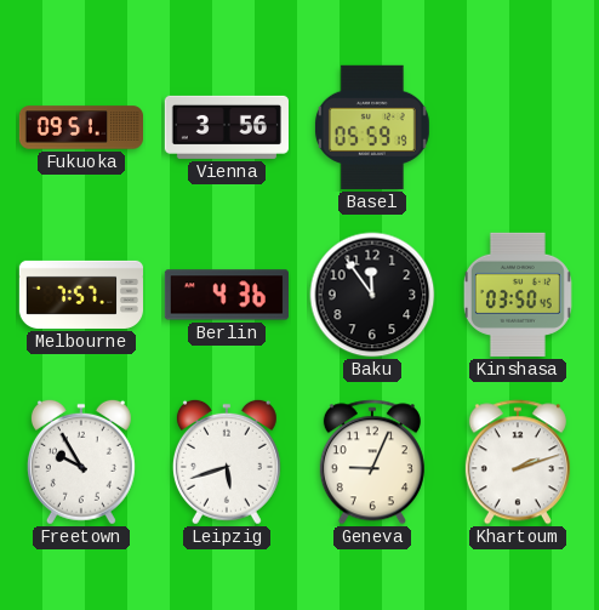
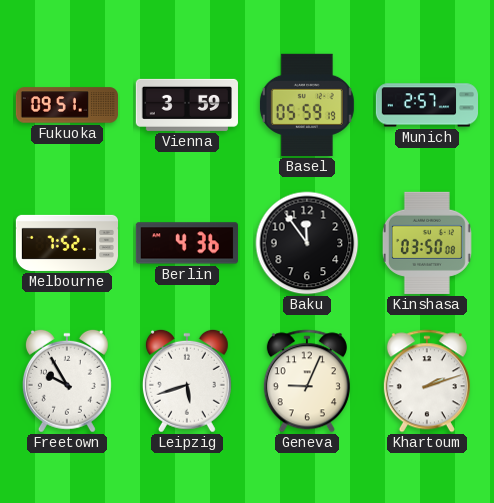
Vienna: 3:56 -> 3:59
Munich: none -> 2:57
Melbourne: 7:57 -> 7:52
Kinshasa: 03:50:45 -> 03:50:08
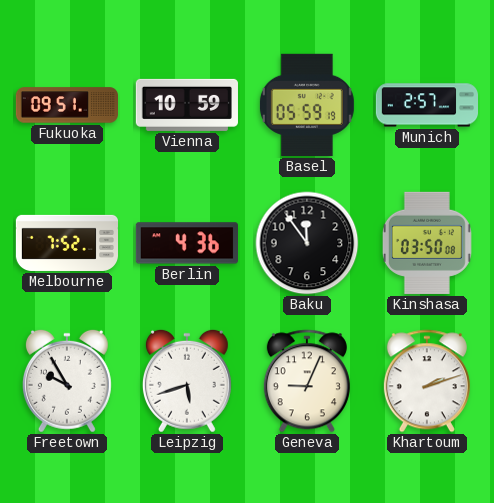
Vienna: 3:59 -> 10:59
